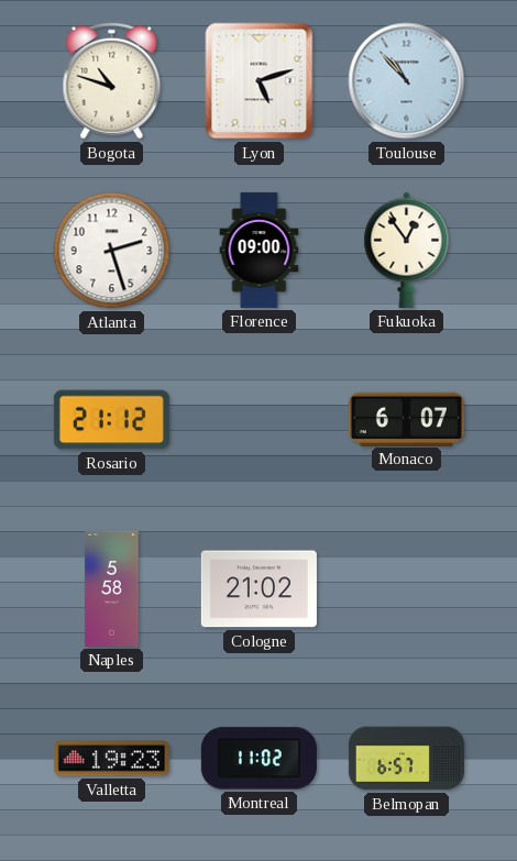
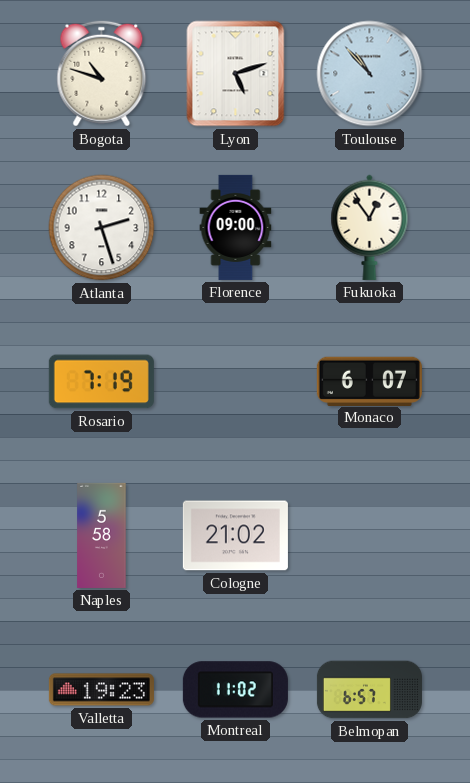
Rosario: 21:12 -> 7:19
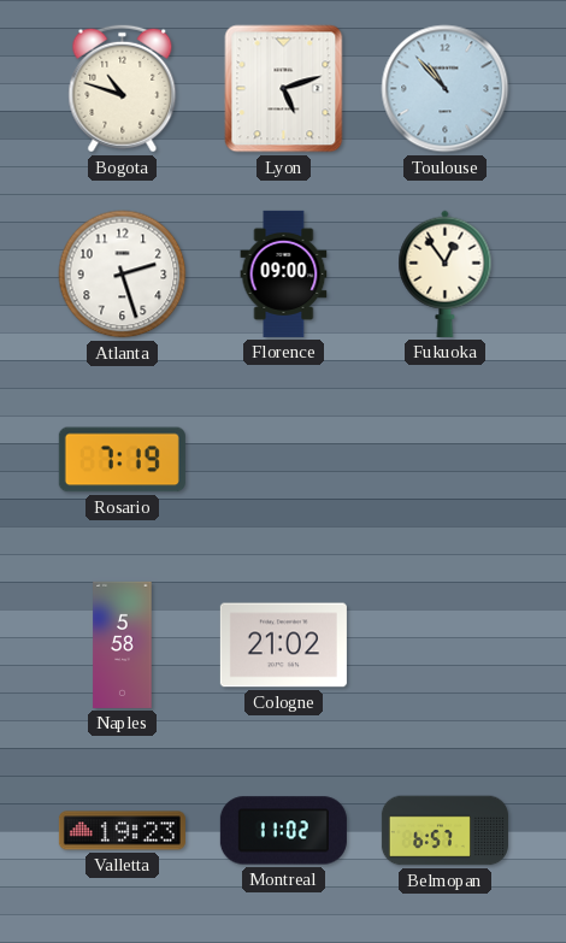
Monaco: 6:07 -> none
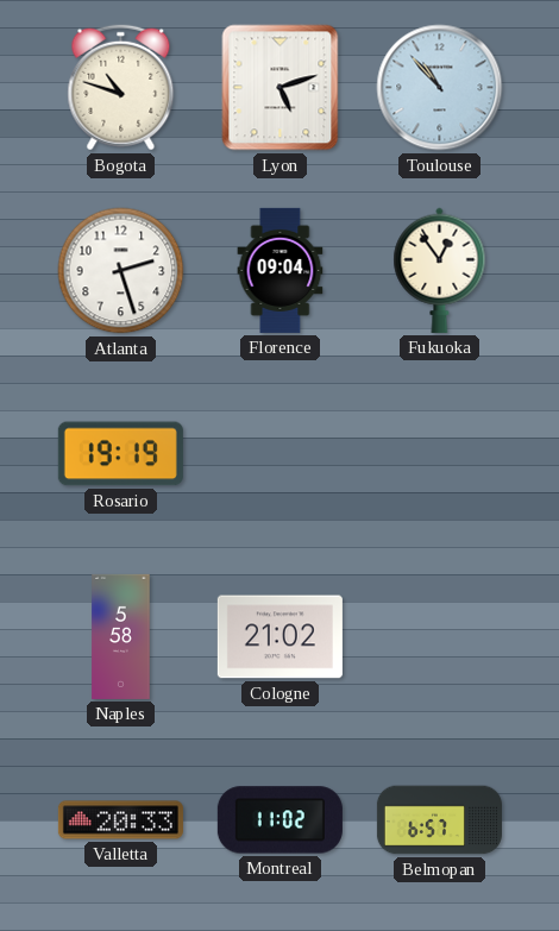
Florence: 09:00 -> 09:04
Rosario: 7:19 -> 19:19
Valletta: 19:23 -> 20:33
